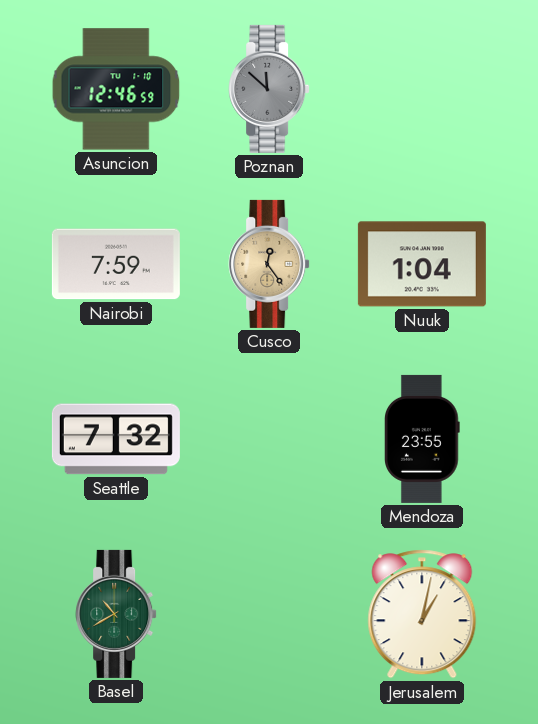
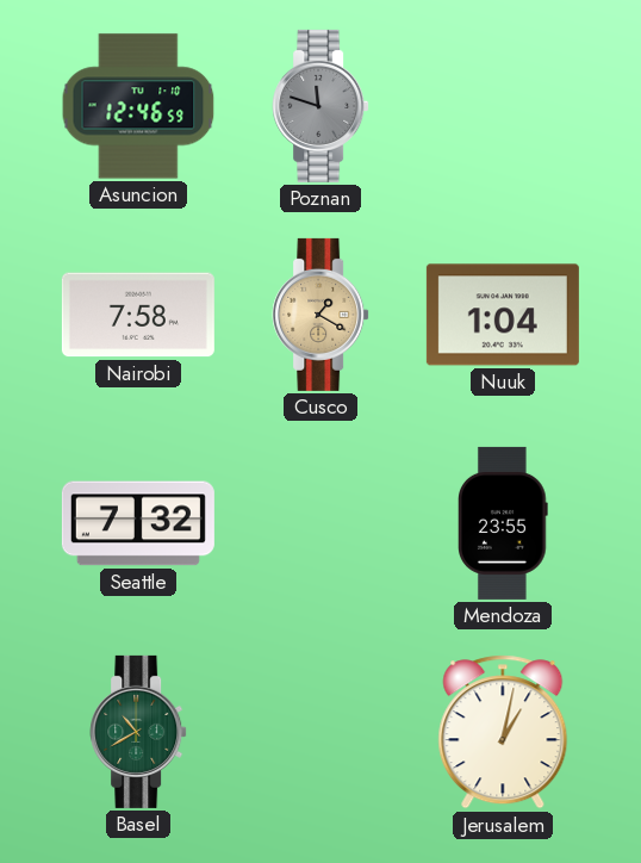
Poznan: 11:52 -> 11:48
Nairobi: 7:59 -> 7:58
Cusco: 12:24 -> 1:20
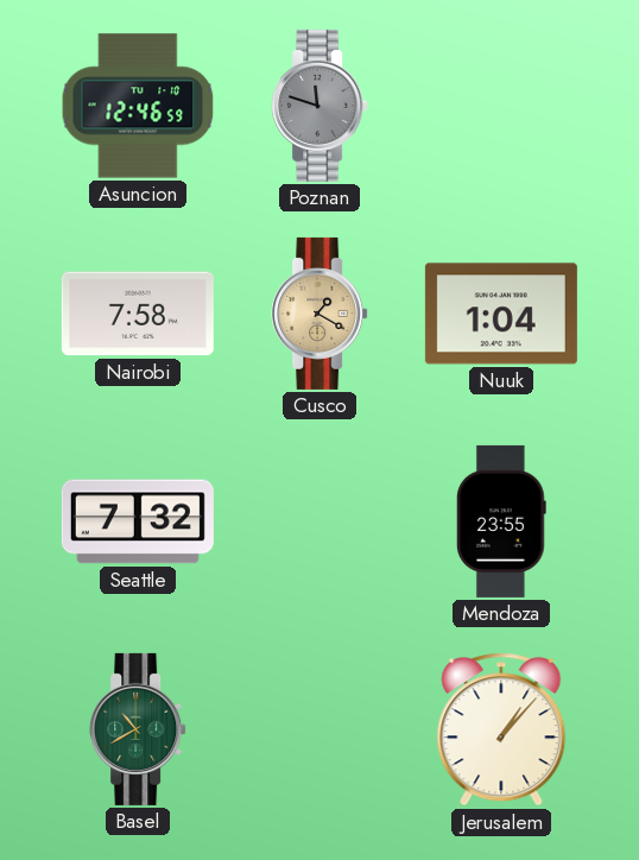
Jerusalem: 1:02 -> 1:07
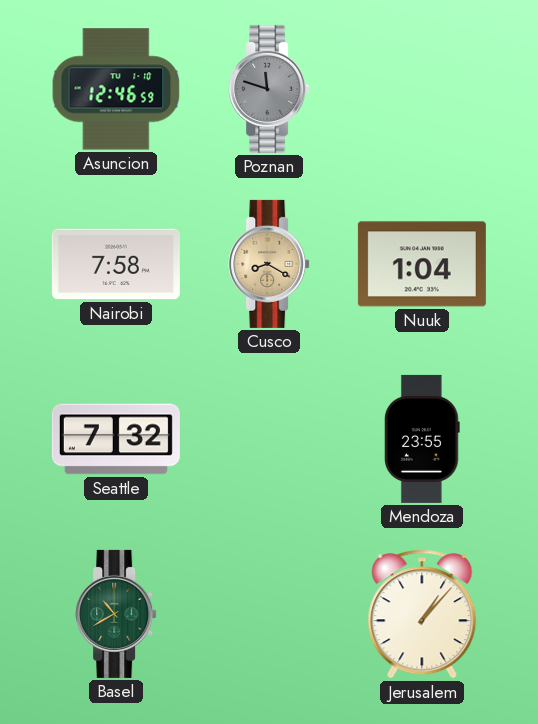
Cusco: 1:20 -> 8:20
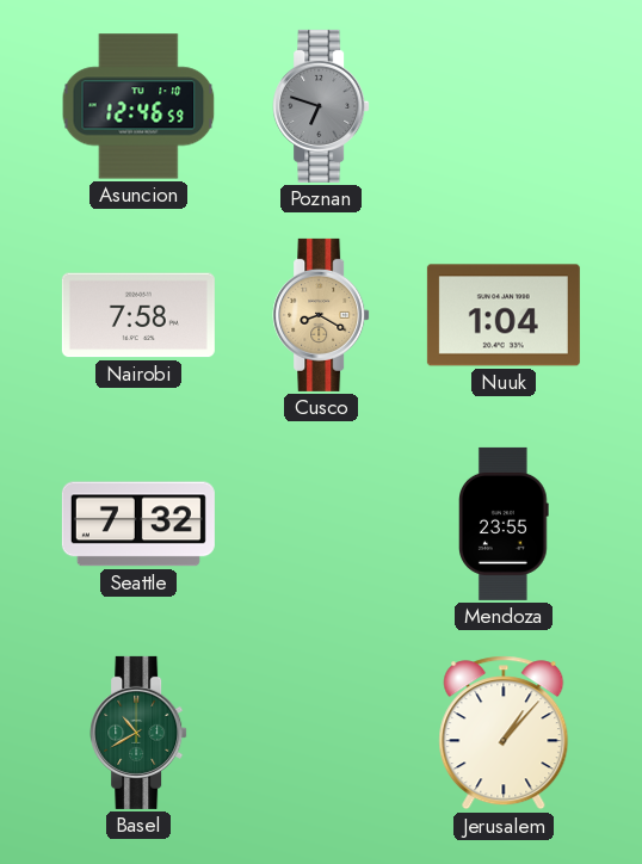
Poznan: 11:48 -> 6:48
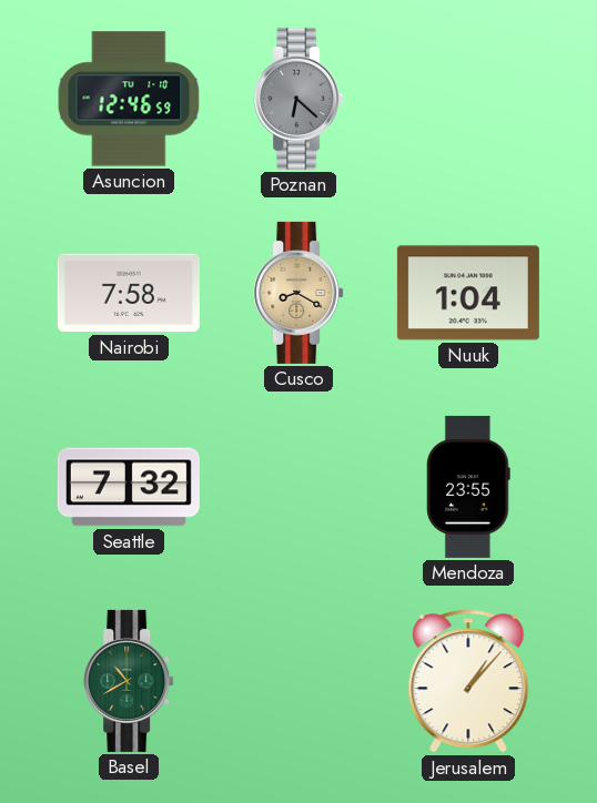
Poznan: 6:48 -> 6:22
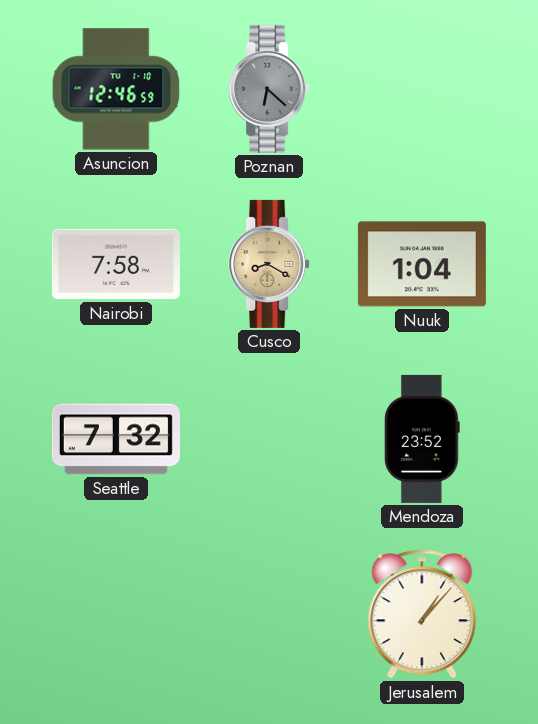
Mendoza: 23:55 -> 23:52
Basel: 10:40 -> none
